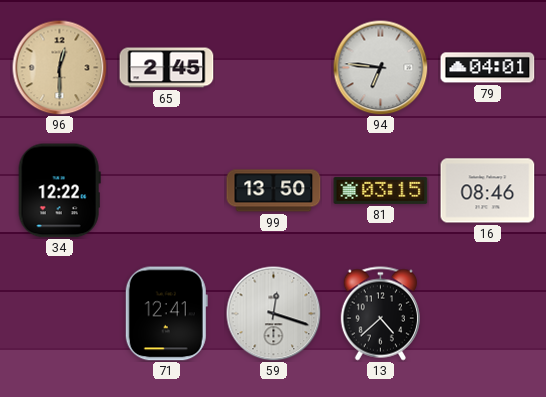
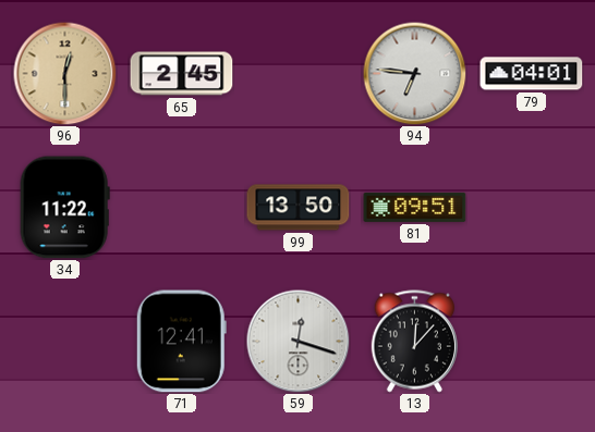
34: 12:22 -> 11:22
81: 03:15 -> 09:51
16: 08:46 -> none
13: 4:38 -> 12:07
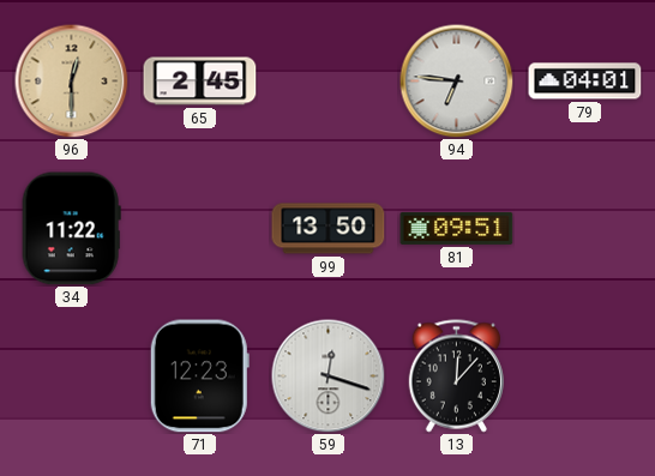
71: 12:41 -> 12:23
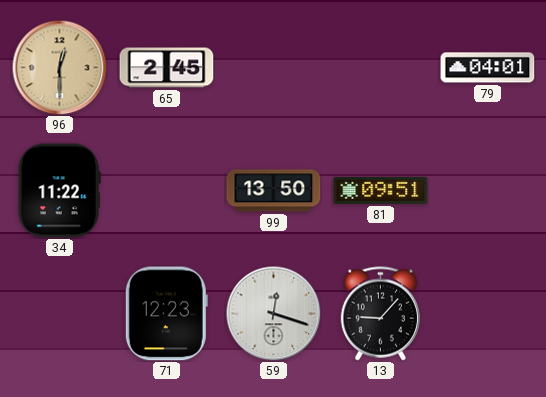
94: 6:46 -> none
13: 12:07 -> 9:07
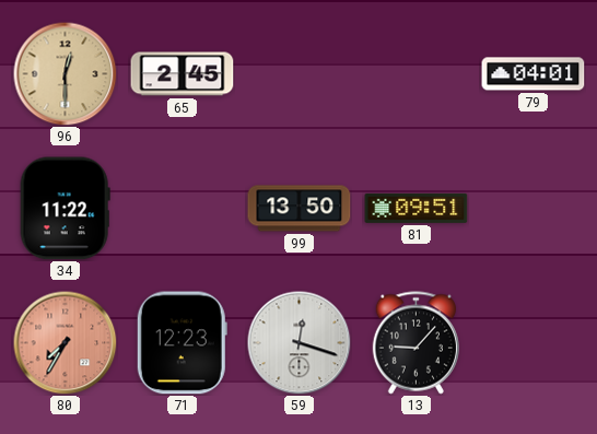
80: none -> 7:35
